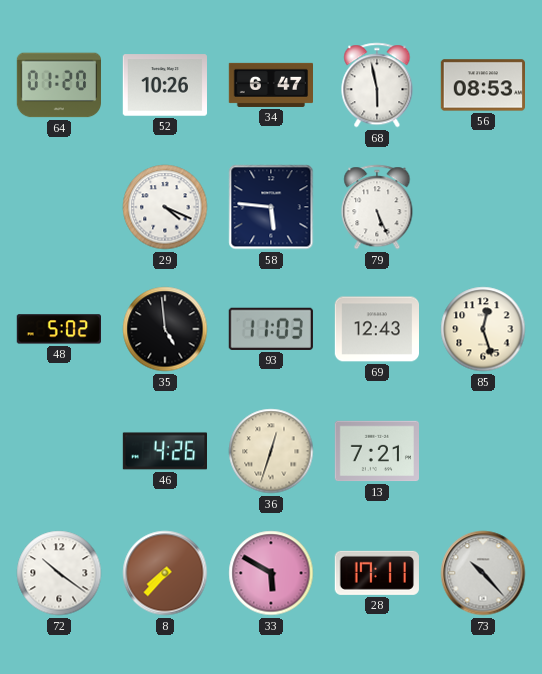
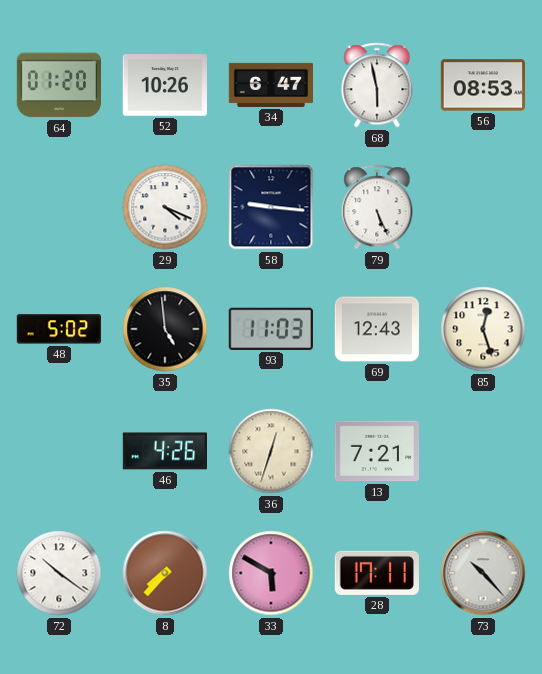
58: 5:46 -> 9:16
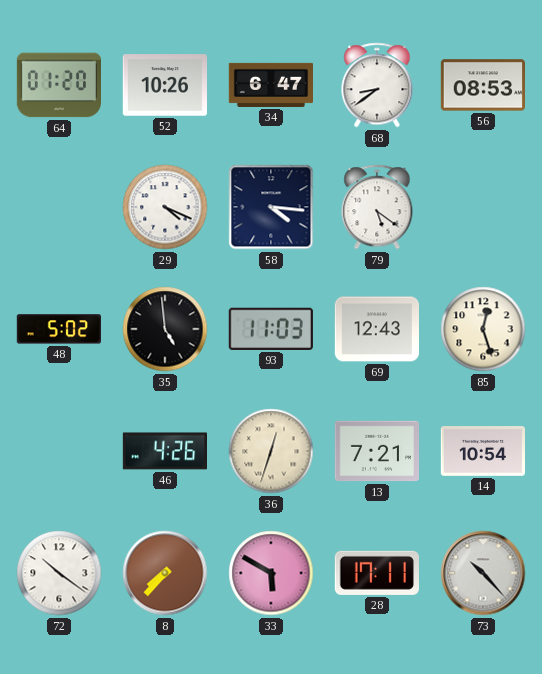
68: 5:58 -> 8:39
58: 9:16 -> 4:16
79: 5:26 -> 5:21
14: none -> 10:54
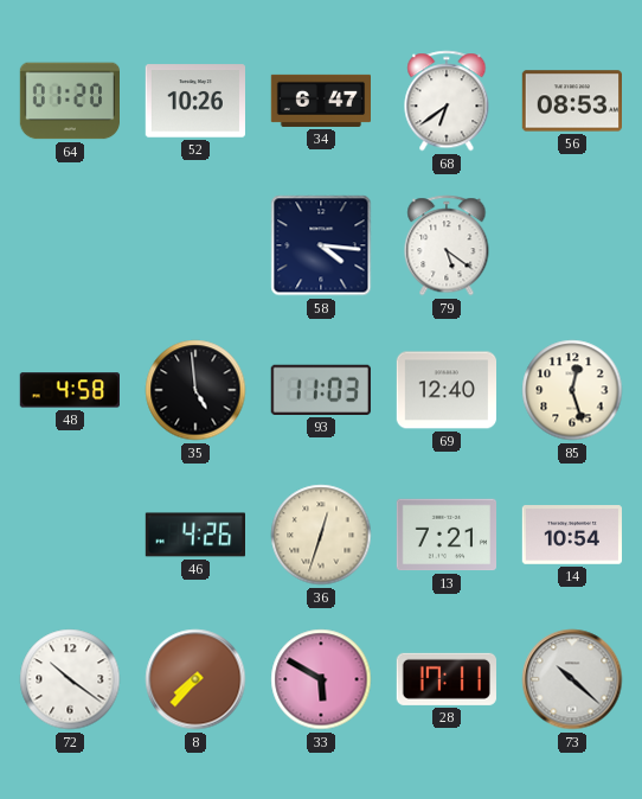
68: 8:39 -> 6:39
29: 4:19 -> none
48: 5:02 -> 4:58
69: 12:43 -> 12:40
73: 10:23 -> 10:22
